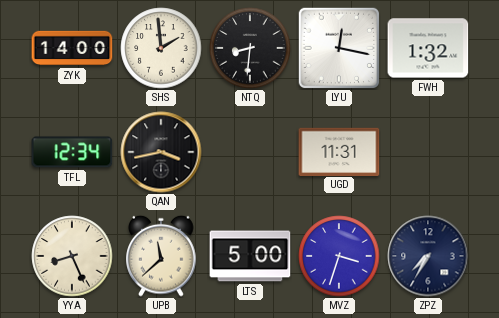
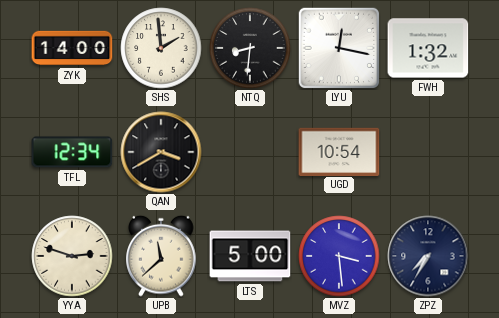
QAN: 3:43 -> 3:40
UGD: 11:31 -> 10:54
YYA: 8:26 -> 2:48
MVZ: 3:33 -> 3:29
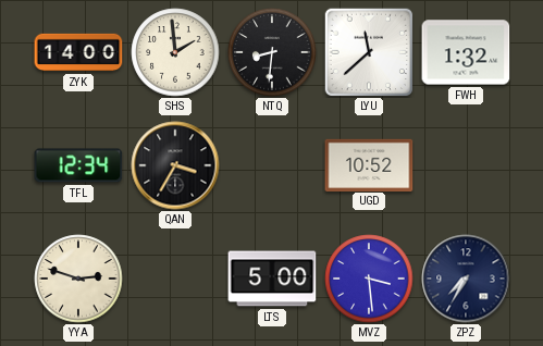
LYU: 12:17 -> 11:38
QAN: 3:40 -> 3:35
UGD: 10:54 -> 10:52
UPB: 11:38 -> none
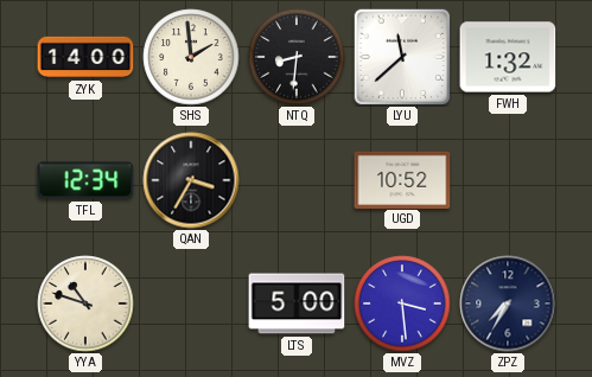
YYA: 2:48 -> 10:48
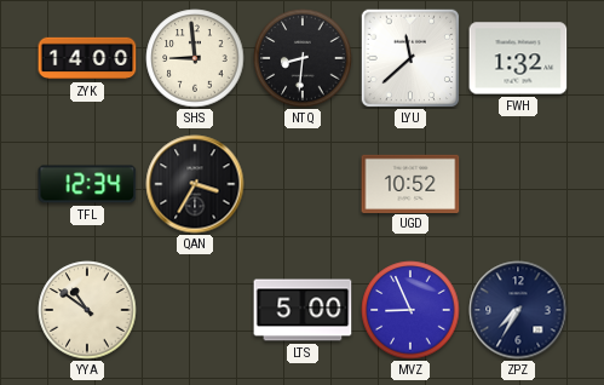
SHS: 1:59 -> 8:59
YYA: 10:48 -> 10:51
MVZ: 3:29 -> 8:56
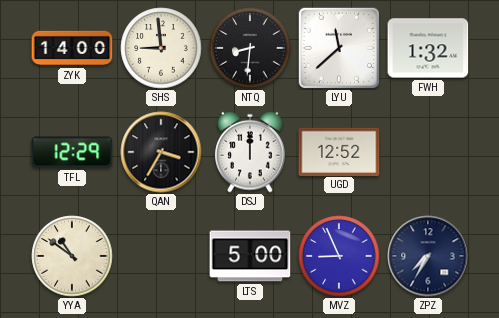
TFL: 12:34 -> 12:29
DSJ: none -> 12:00
UGD: 10:52 -> 12:52
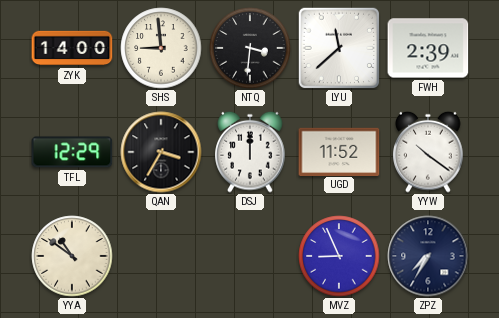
NTQ: 8:31 -> 3:31
FWH: 1:32 -> 2:39
UGD: 12:52 -> 11:52
YYW: none -> 10:21
LTS: 5:00 -> none
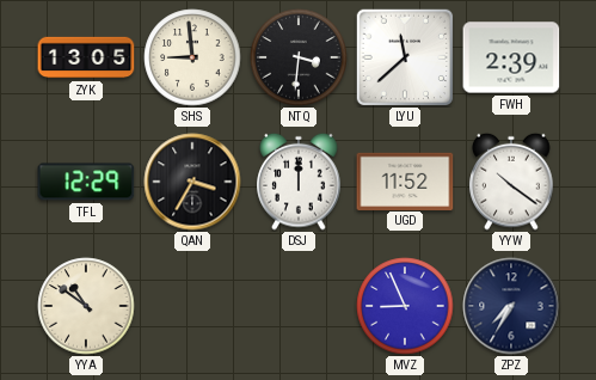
ZYK: 14:00 -> 13:05
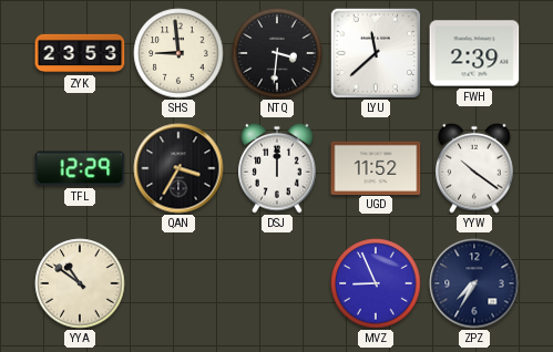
ZYK: 13:05 -> 23:53
